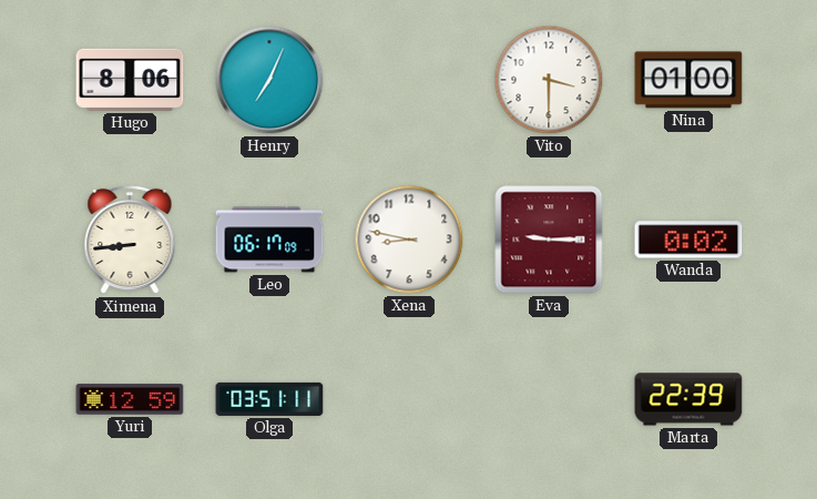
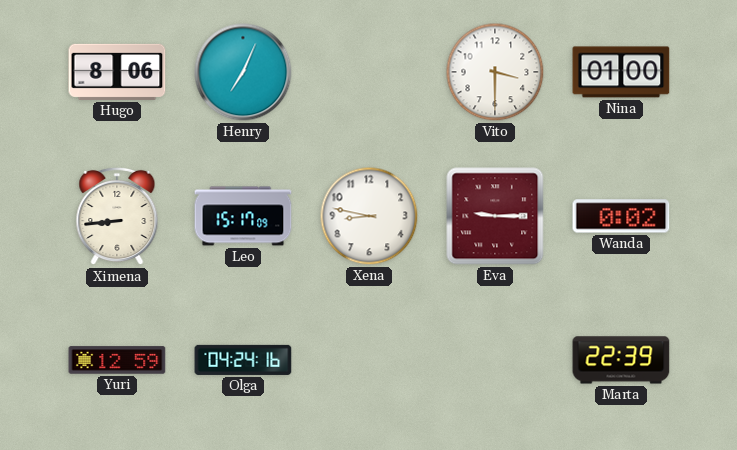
Leo: 06:17 -> 15:17
Olga: 03:51 -> 04:24
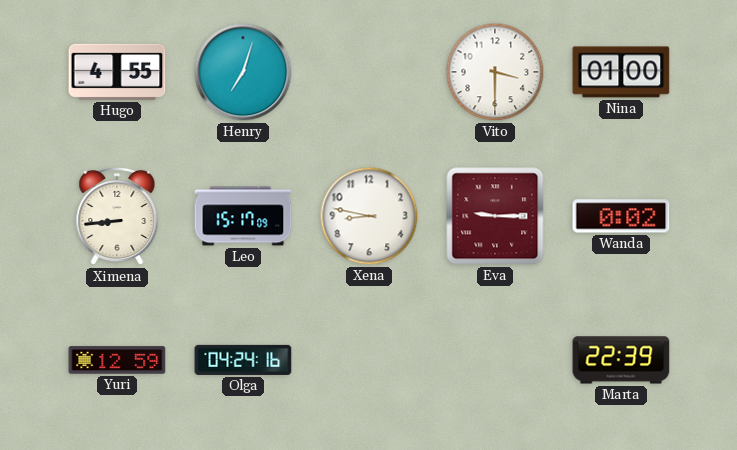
Hugo: 8:06 -> 4:55
Henry: 7:04 -> 7:03
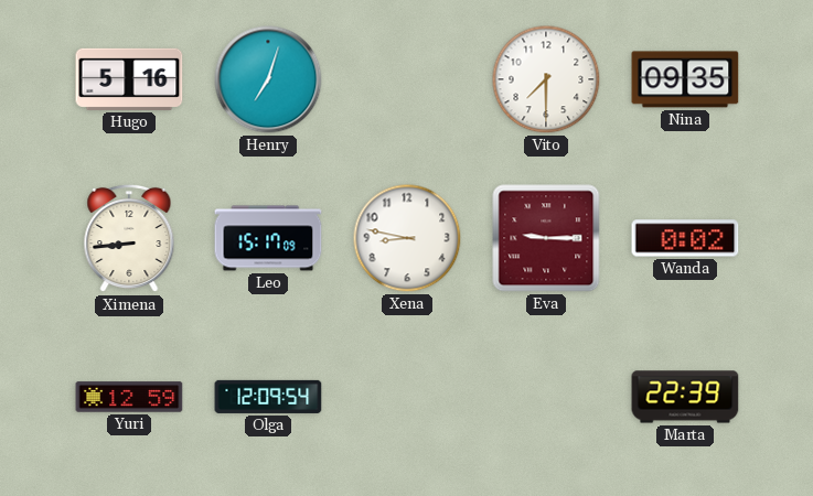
Hugo: 4:55 -> 5:16
Vito: 3:30 -> 7:30
Nina: 01:00 -> 09:35
Olga: 04:24 -> 12:09
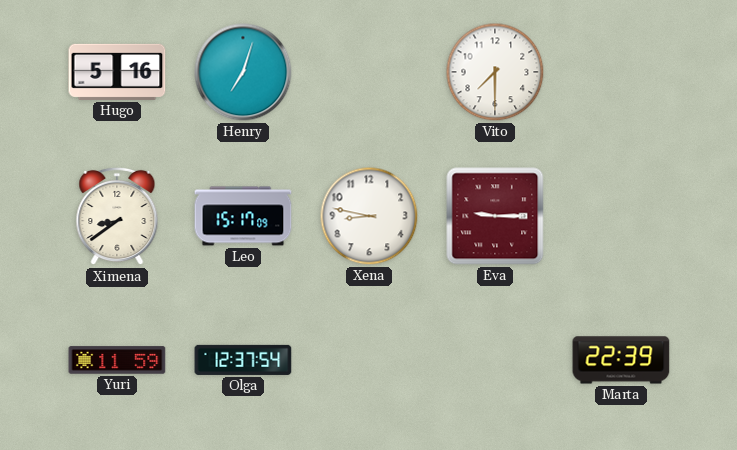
Nina: 09:35 -> none
Ximena: 8:44 -> 8:39
Wanda: 0:02 -> none
Yuri: 12:59 -> 11:59
Olga: 12:09 -> 12:37
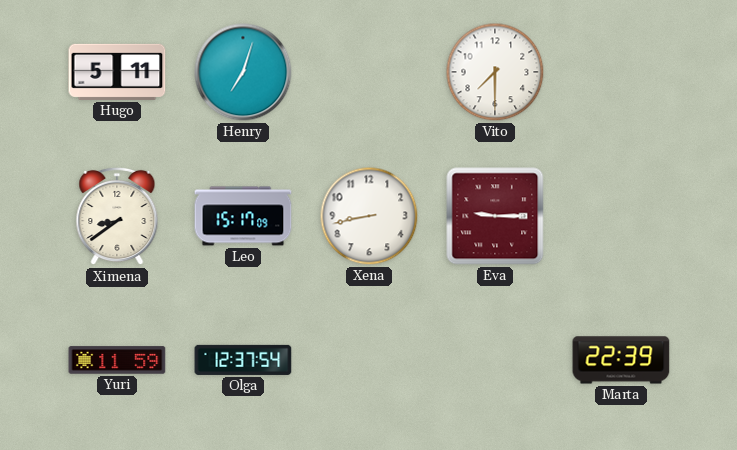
Hugo: 5:16 -> 5:11
Xena: 8:47 -> 8:43
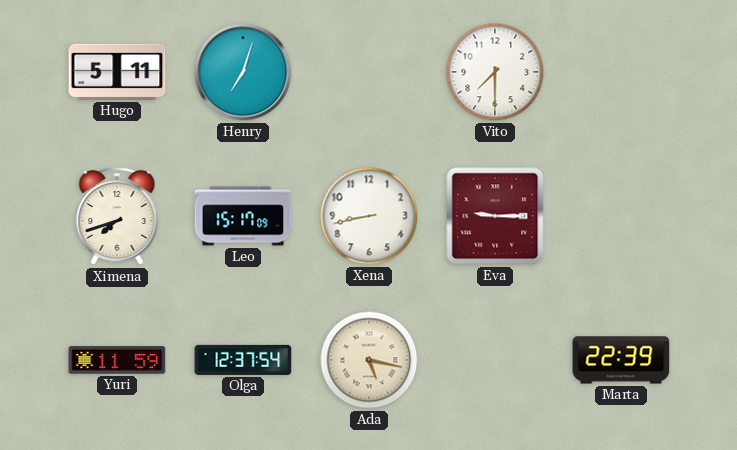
Ximena: 8:39 -> 7:42
Ada: none -> 5:17
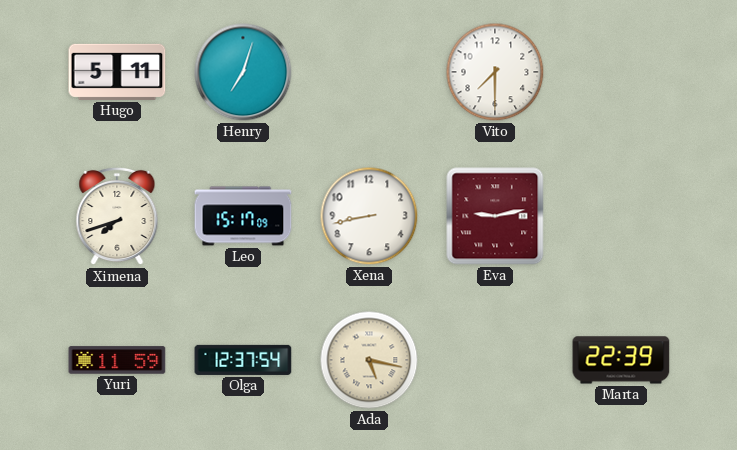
Eva: 9:15 -> 9:13
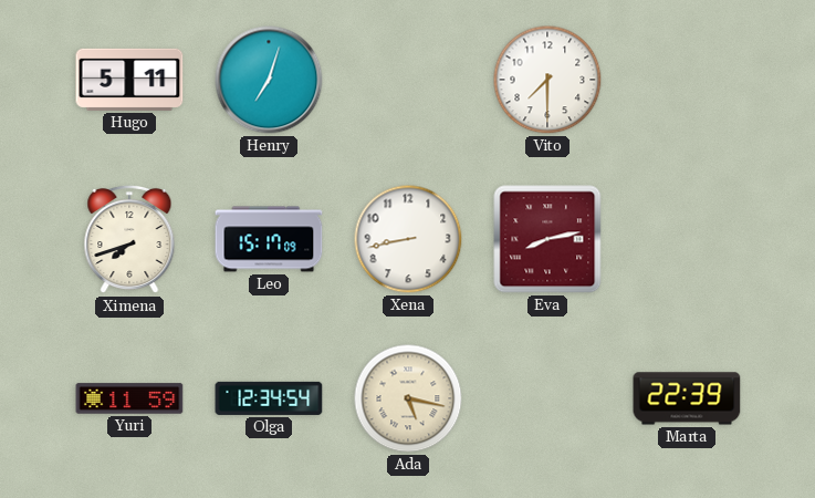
Eva: 9:13 -> 8:13
Olga: 12:37 -> 12:34
